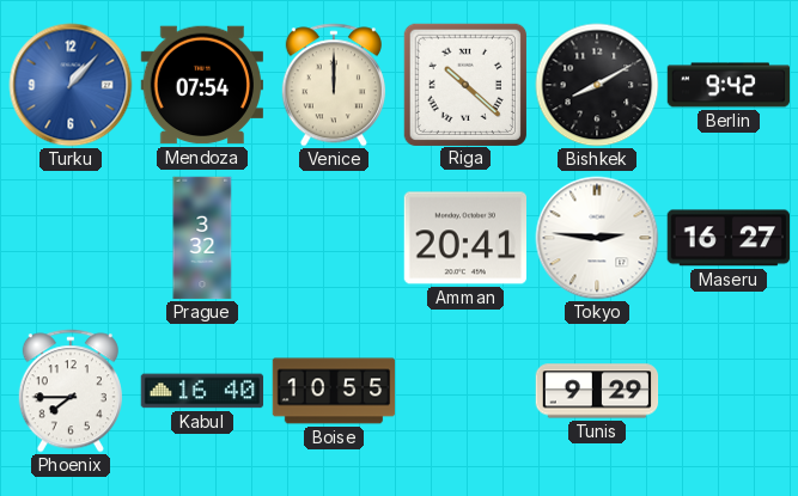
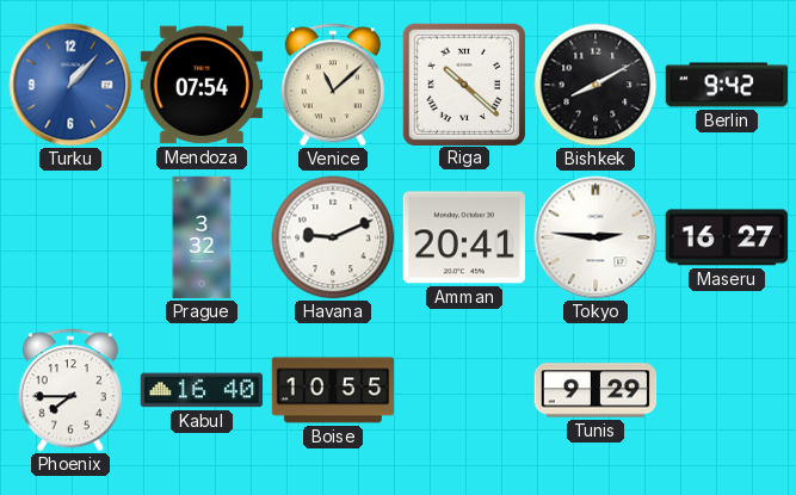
Venice: 12:00 -> 11:08
Havana: none -> 9:11
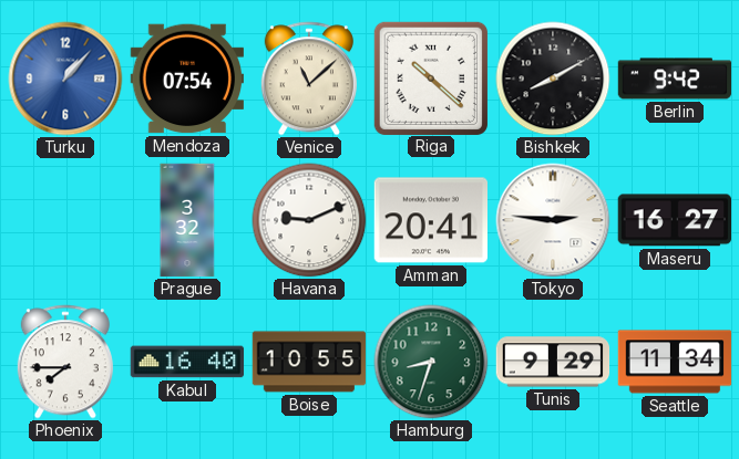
Hamburg: none -> 8:33
Seattle: none -> 11:34
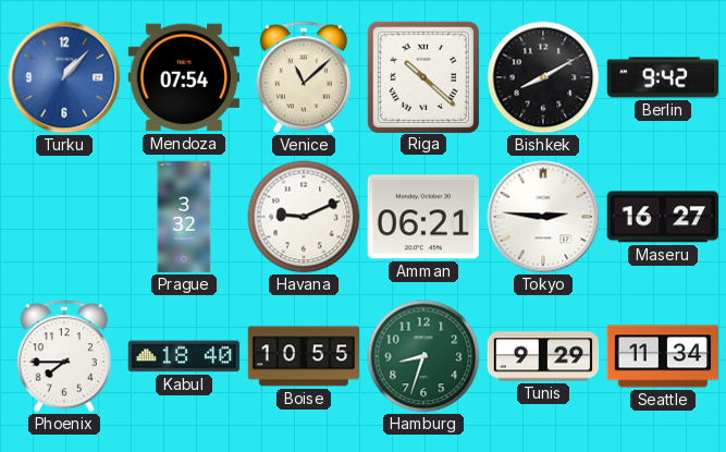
Amman: 20:41 -> 06:21
Kabul: 16:40 -> 18:40
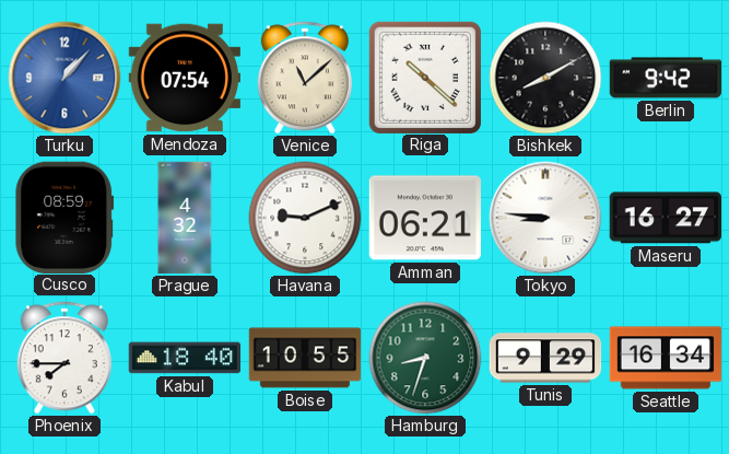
Cusco: none -> 08:59
Prague: 3:32 -> 4:32
Tokyo: 2:46 -> 8:46
Seattle: 11:34 -> 16:34
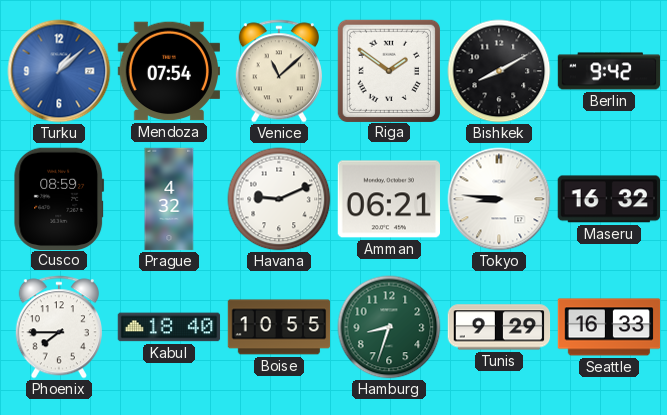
Turku: 1:07 -> 1:08
Riga: 10:22 -> 1:51
Maseru: 16:27 -> 16:32
Seattle: 16:34 -> 16:33
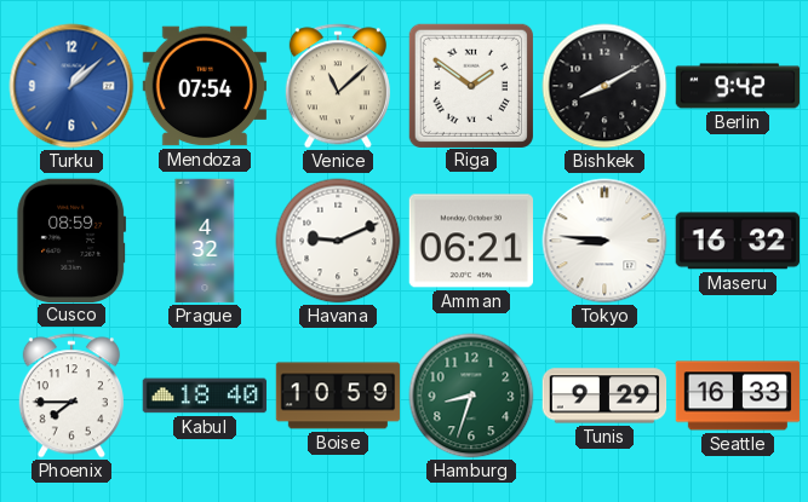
Boise: 10:55 -> 10:59
